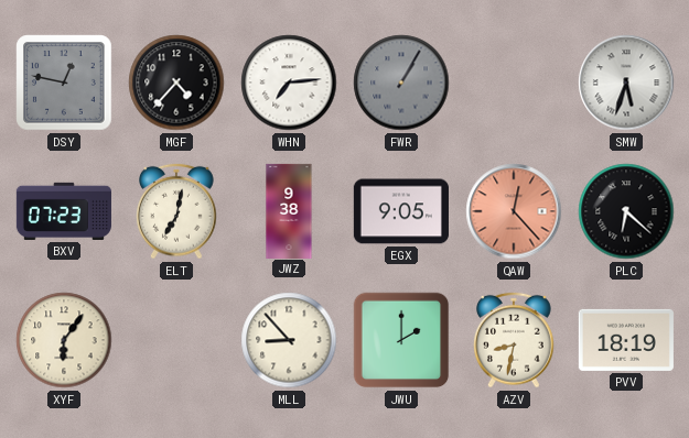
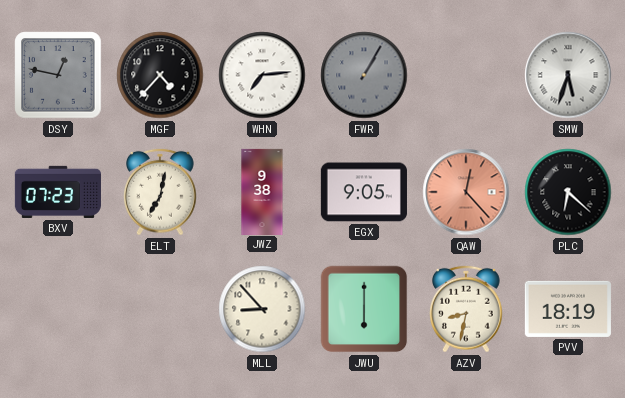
XYF: 6:06 -> none
JWU: 2:00 -> 6:00
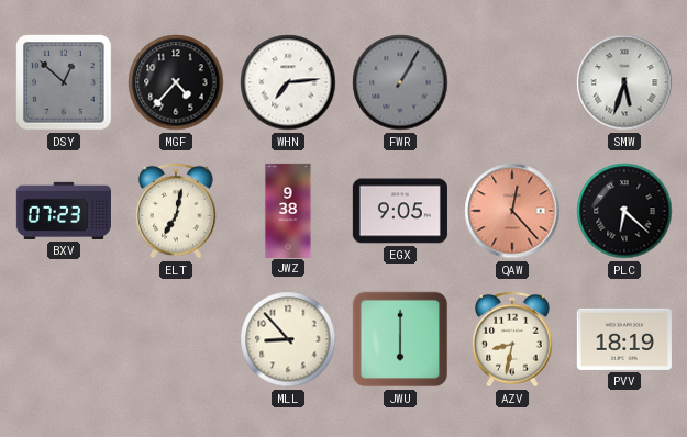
DSY: 12:47 -> 12:52
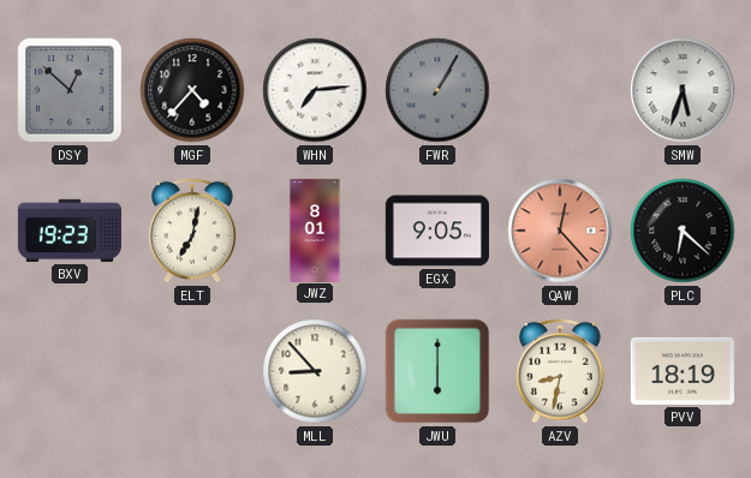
BXV: 07:23 -> 19:23
JWZ: 9:38 -> 8:01
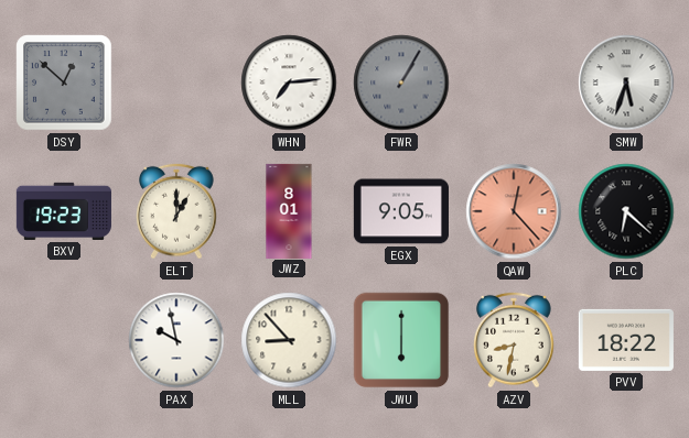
MGF: 4:37 -> none
ELT: 7:02 -> 1:00
PAX: none -> 9:58
PVV: 18:19 -> 18:22
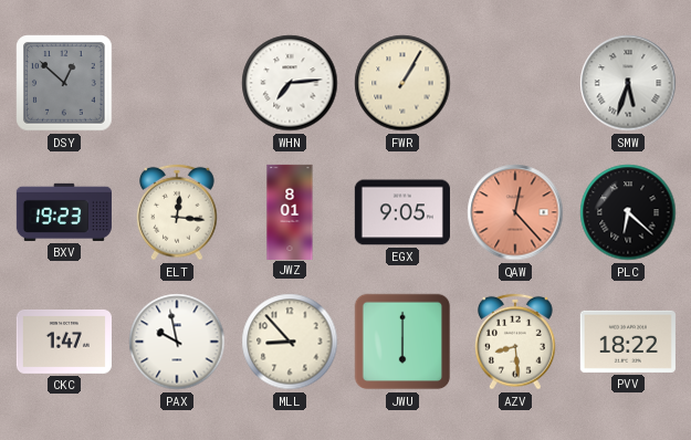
FWR dial: grey -> cream
ELT: 1:00 -> 12:16
CKC: none -> 1:47
AZV: 8:32 -> 8:29
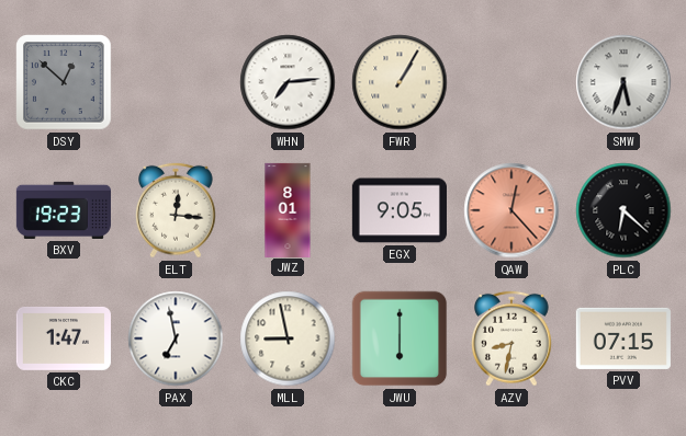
PAX: 9:58 -> 6:58
MLL: 8:53 -> 8:58
AZV: 8:29 -> 8:32
PVV: 18:22 -> 07:15
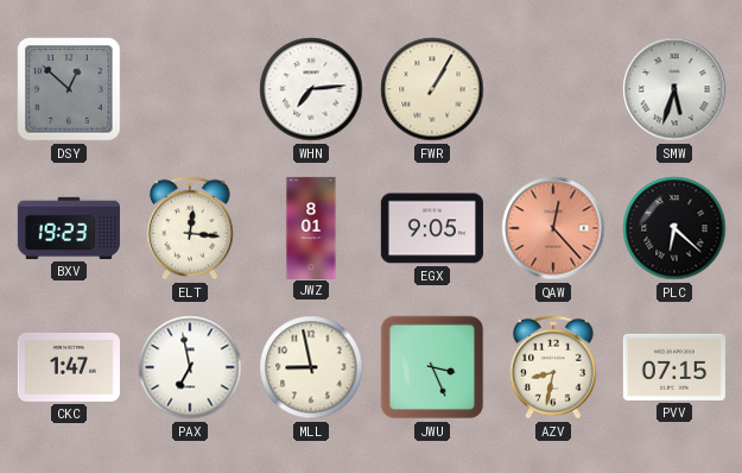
JWU: 6:00 -> 3:26
